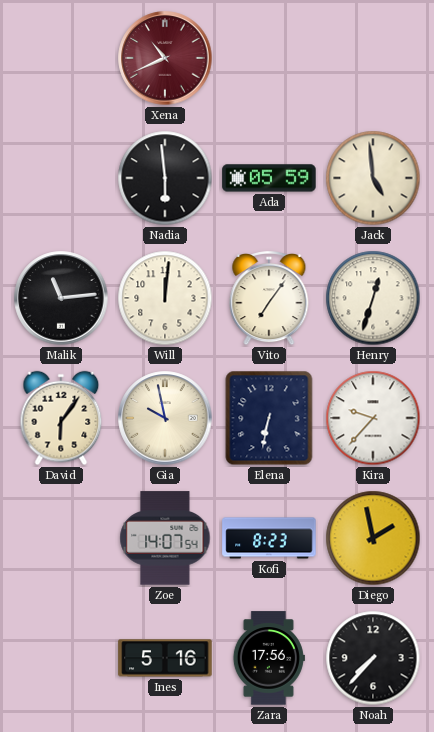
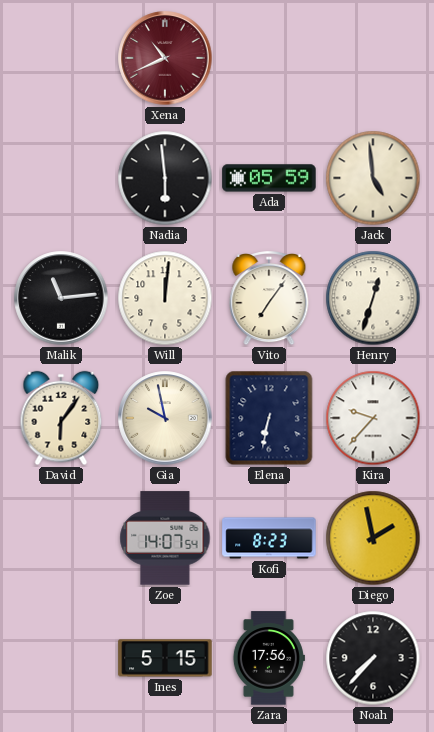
Ines: 5:16 -> 5:15
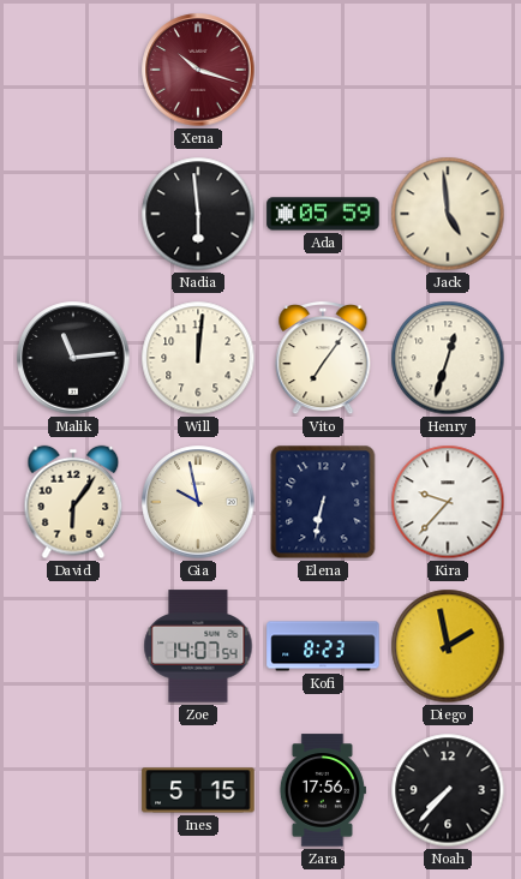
Xena: 10:41 -> 10:18
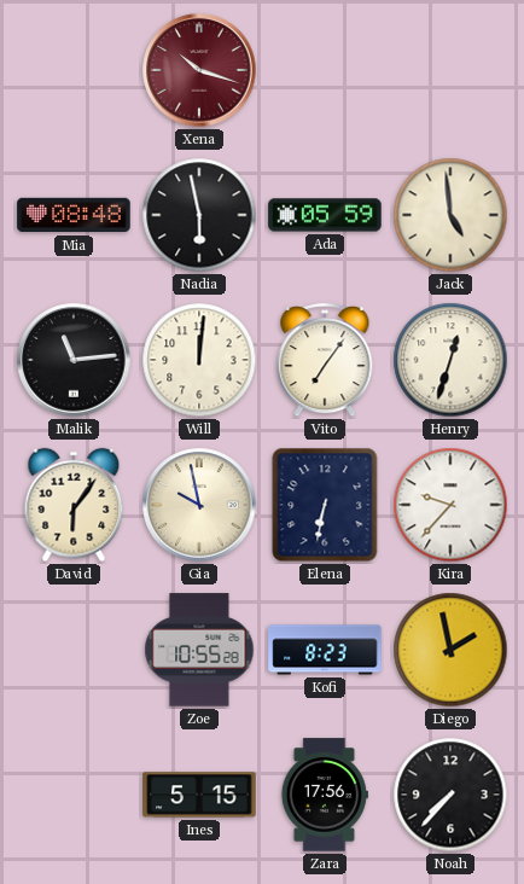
Mia: none -> 08:48
Nadia: 5:59 -> 5:58
Zoe: 14:07 -> 10:55
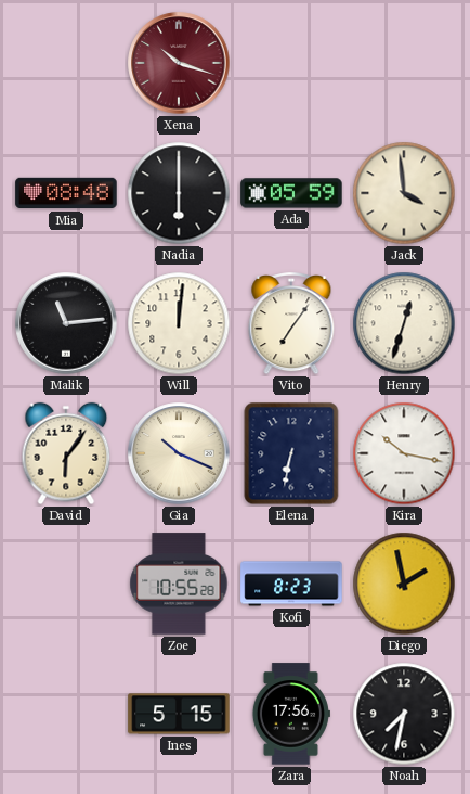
Nadia: 5:58 -> 6:00
Jack: 4:59 -> 3:59
Gia: 9:58 -> 10:19
Kira: 9:37 -> 10:17
Noah: 7:37 -> 7:32
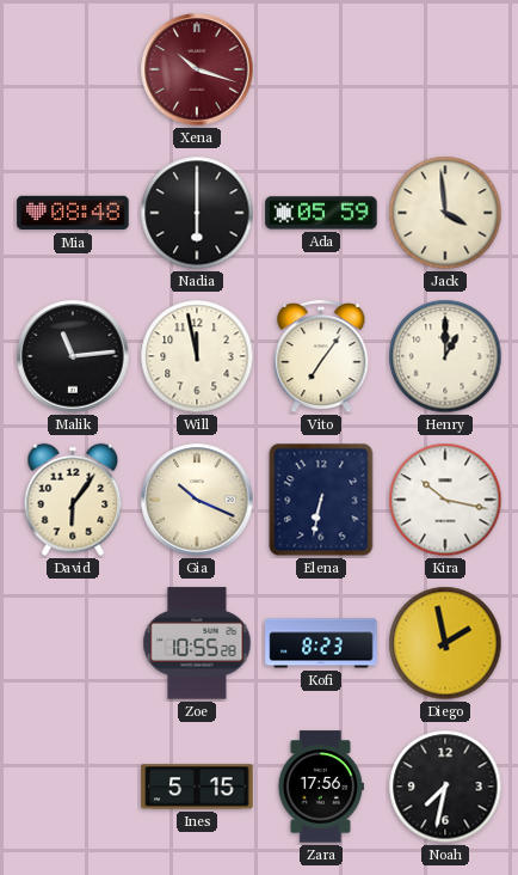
Will: 12:01 -> 11:58
Henry: 12:33 -> 1:00
